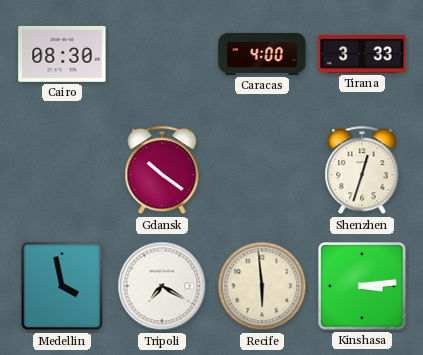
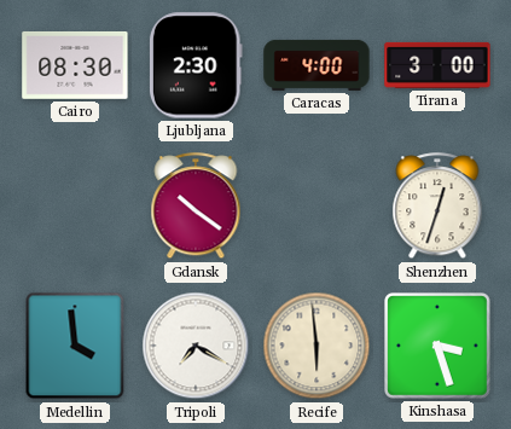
Ljubljana: none -> 2:30
Tirana: 3:33 -> 3:00
Medellin: 3:58 -> 3:59
Kinshasa: 3:14 -> 3:27
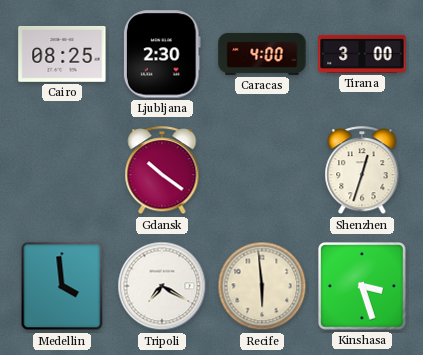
Cairo: 08:30 -> 08:25
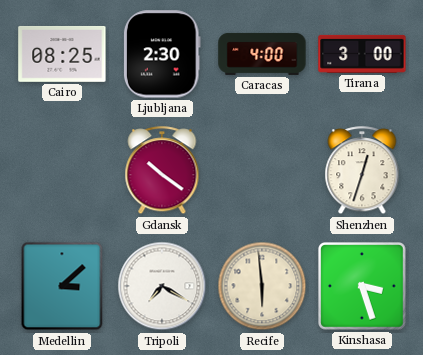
Medellin: 3:59 -> 3:08
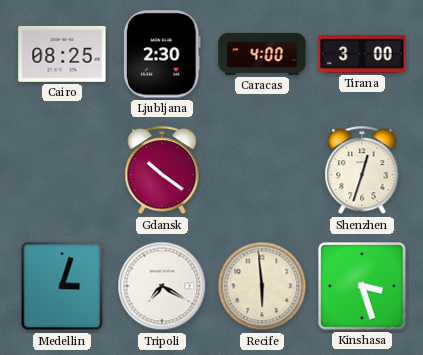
Medellin: 3:08 -> 3:03
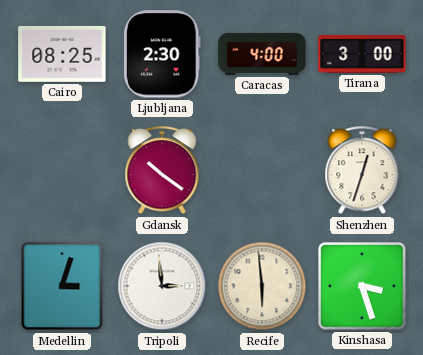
Tripoli: 7:20 -> 2:59
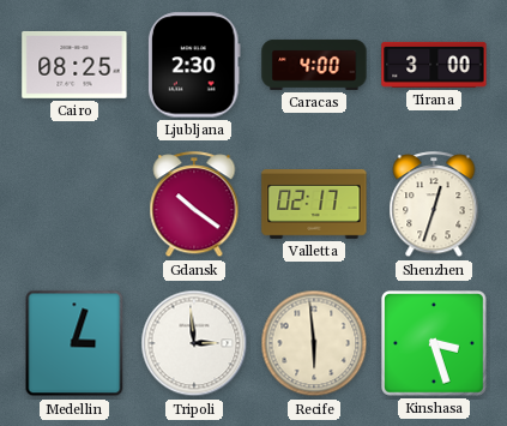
Valletta: none -> 02:17
